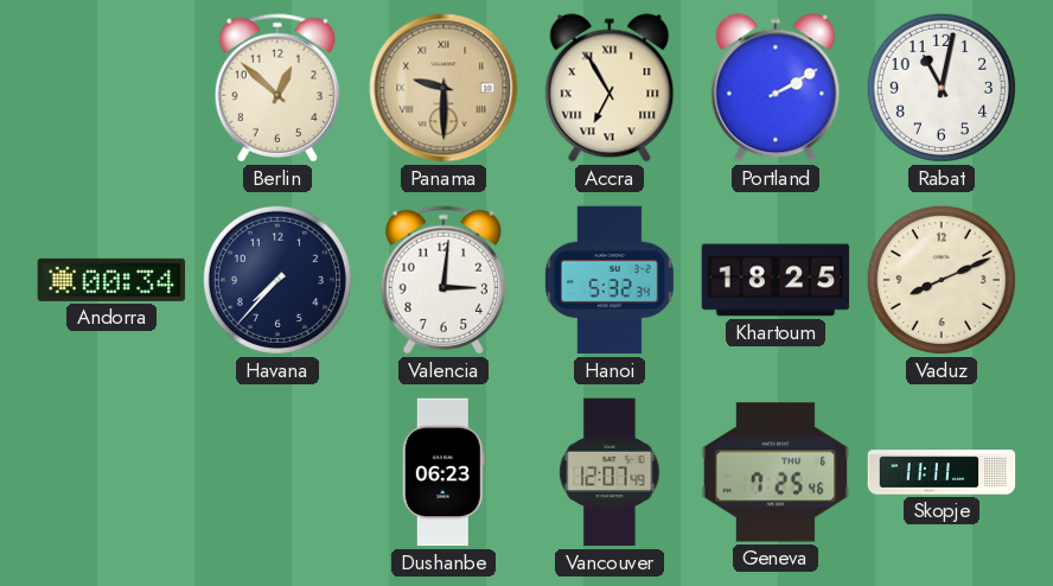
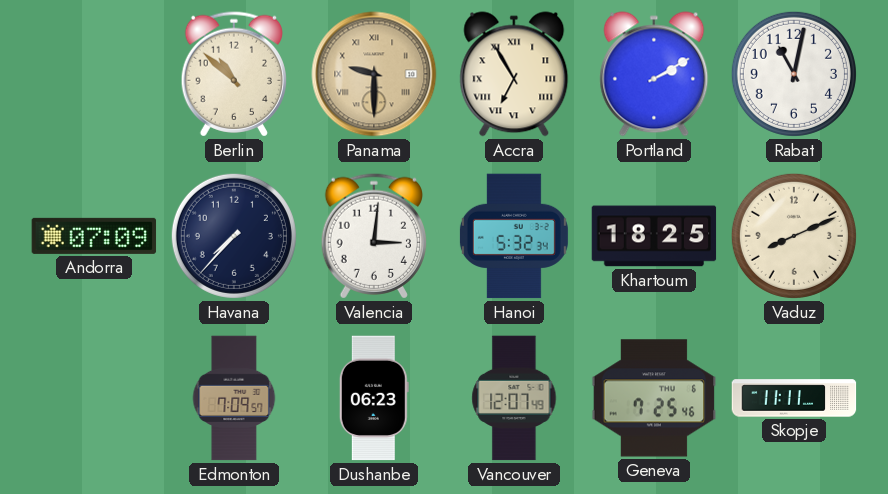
Berlin: 12:52 -> 10:52
Andorra: 00:34 -> 07:09
Edmonton: none -> 7:09
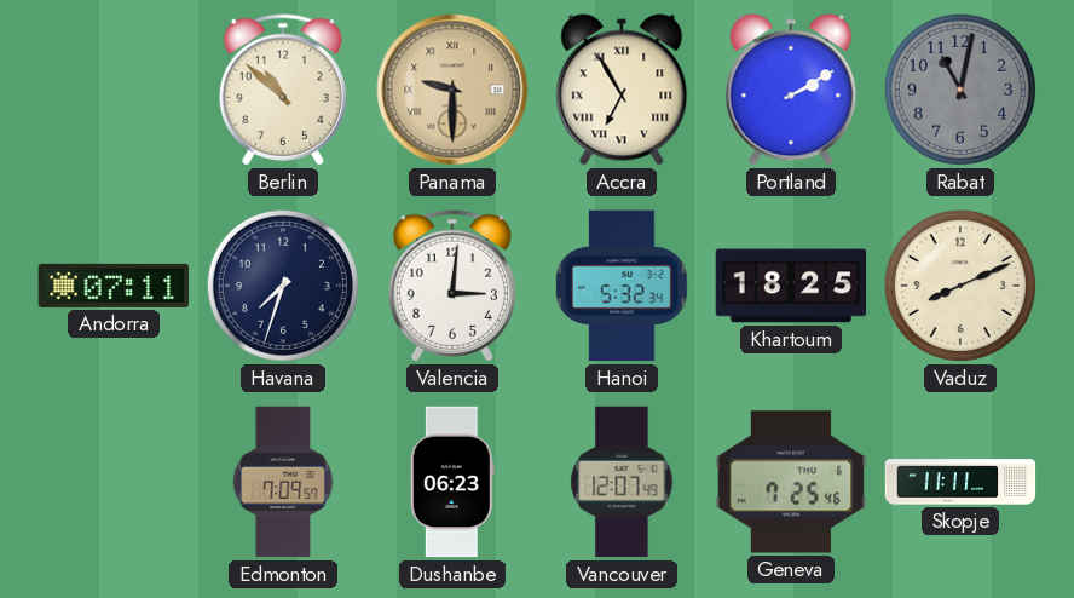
Rabat dial: white -> grey
Andorra: 07:09 -> 07:11
Havana: 7:37 -> 7:33
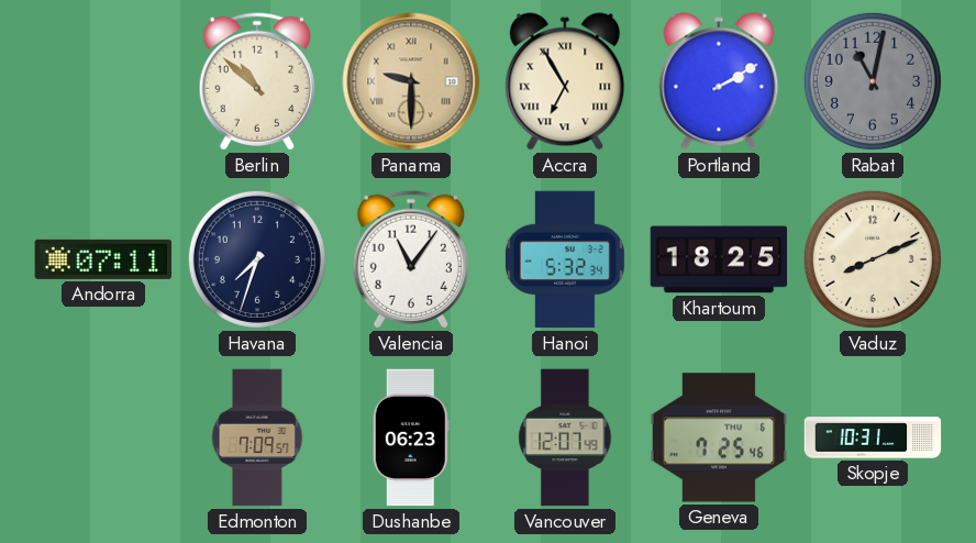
Valencia: 3:01 -> 11:06
Skopje: 11:11 -> 10:31
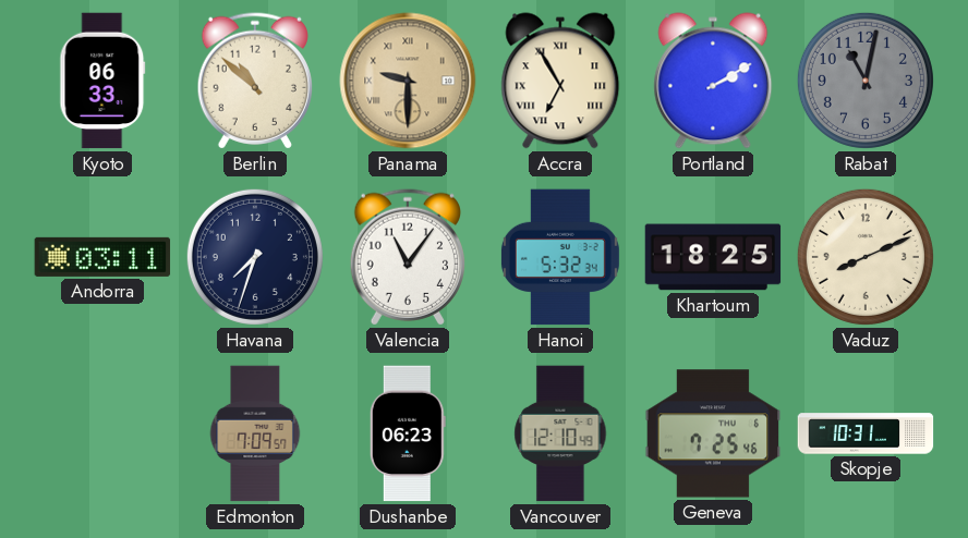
Kyoto: none -> 06:33
Andorra: 07:11 -> 03:11
Vancouver: 12:07 -> 12:10
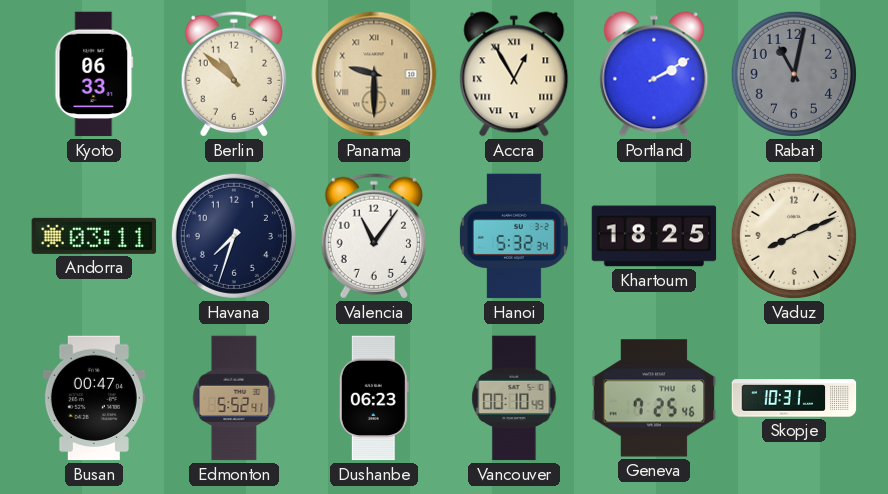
Accra: 6:55 -> 12:55
Busan: none -> 00:47
Edmonton: 7:09 -> 5:52
Vancouver: 12:10 -> 00:10
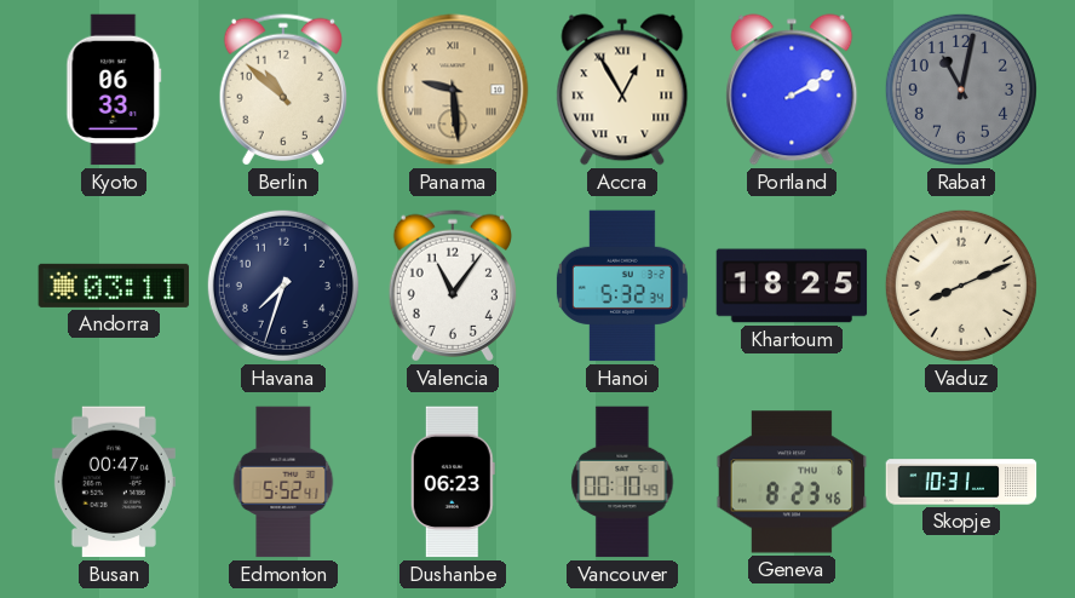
Panama: 9:30 -> 9:29
Geneva: 7:25 -> 8:23
